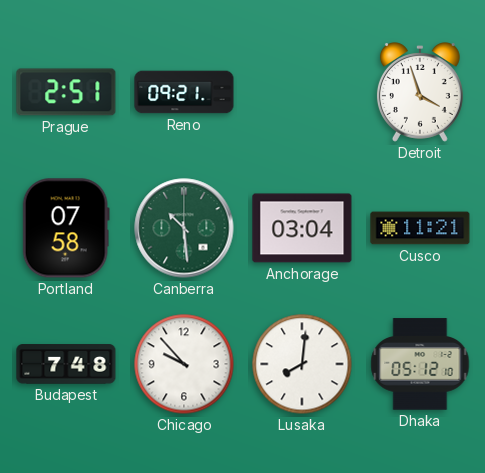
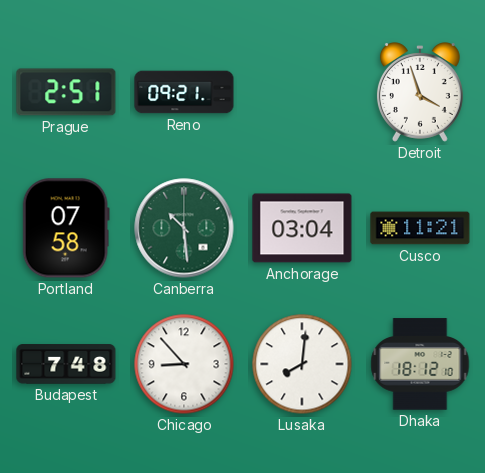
Chicago: 9:53 -> 8:53
Dhaka: 05:12 -> 18:12
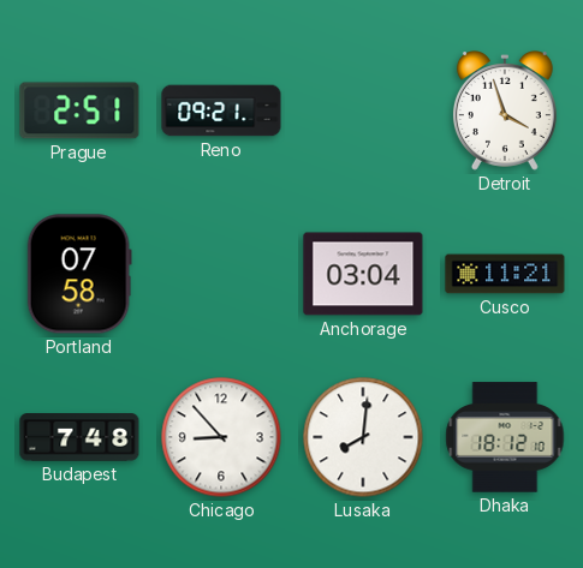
Canberra: 10:29 -> none
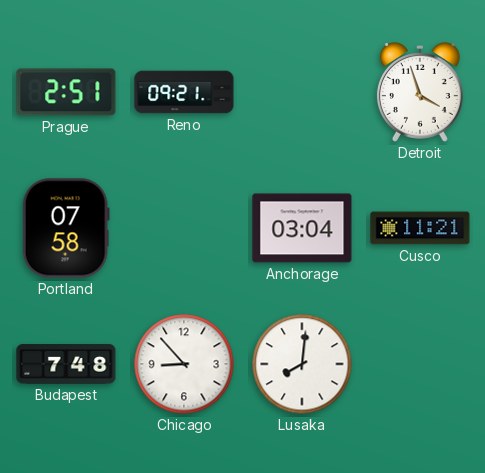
Dhaka: 18:12 -> none
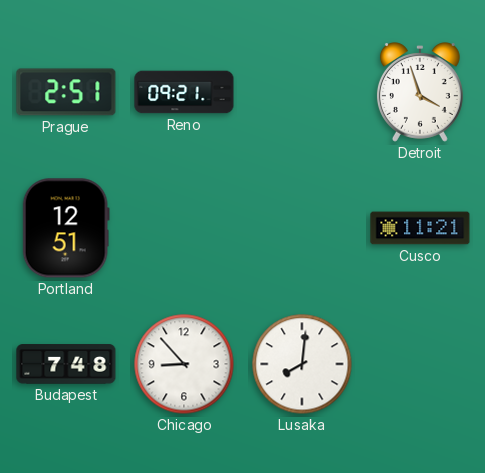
Portland: 07:58 -> 12:51
Anchorage: 03:04 -> none
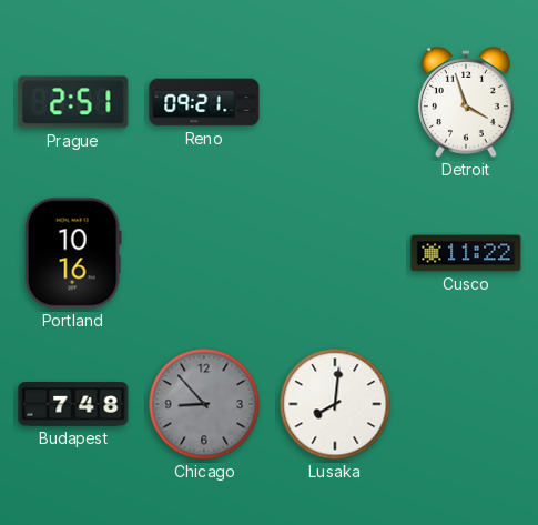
Portland: 12:51 -> 10:16
Cusco: 11:21 -> 11:22
Chicago dial: white -> grey
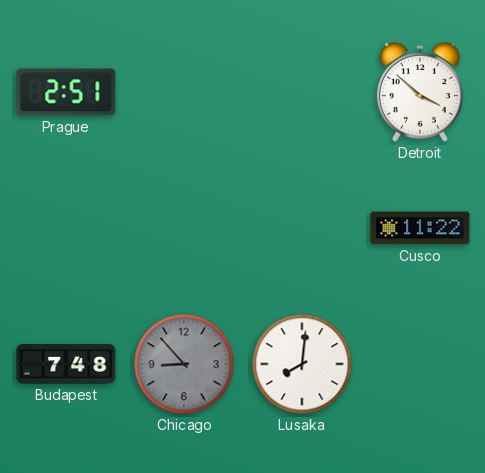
Reno: 09:21 -> none
Detroit: 3:57 -> 3:52
Portland: 10:16 -> none
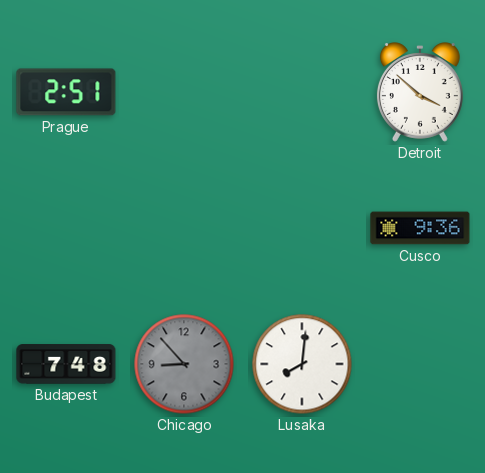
Cusco: 11:22 -> 9:36
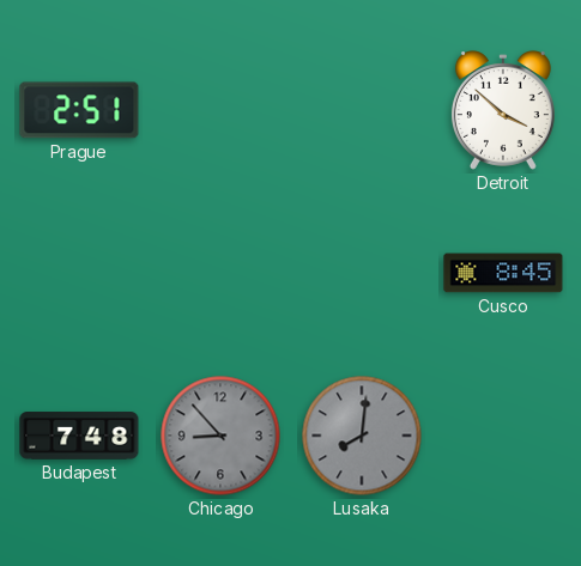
Cusco: 9:36 -> 8:45
Lusaka dial: white -> grey
